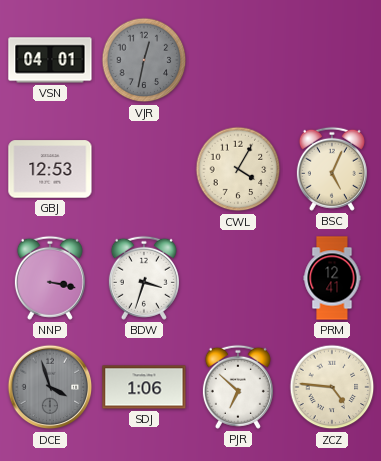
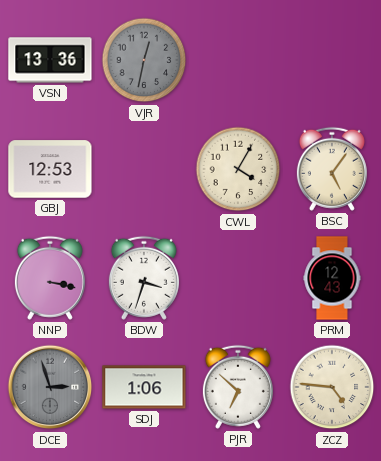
VSN: 04:01 -> 13:36
BSC: 5:04 -> 5:06
PRM: 12:41 -> 12:43
DCE: 3:57 -> 2:57
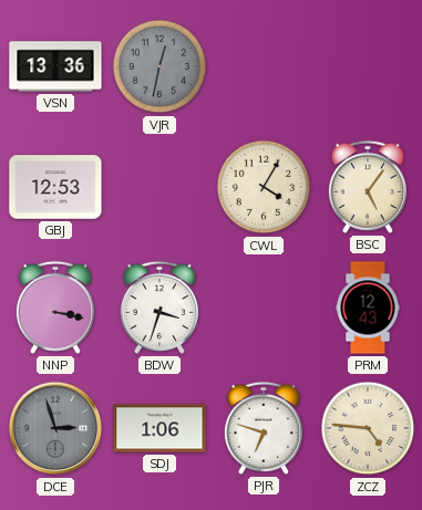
PJR: 6:52 -> 6:48
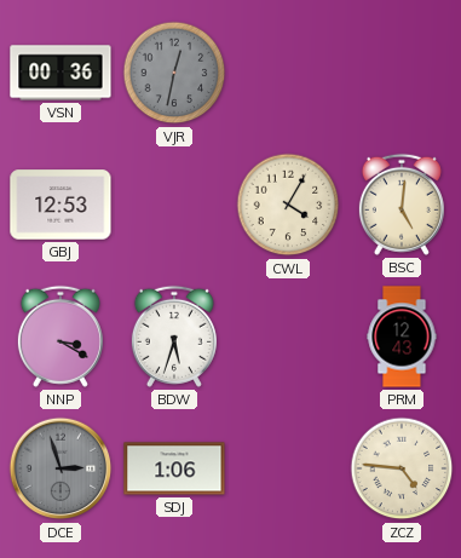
VSN: 13:36 -> 00:36
BSC: 5:06 -> 5:01
NNP: 3:17 -> 3:20
BDW: 3:33 -> 5:33
PJR: 6:48 -> none
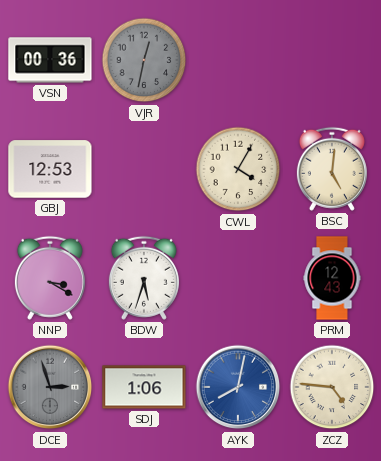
AYK: none -> 8:02
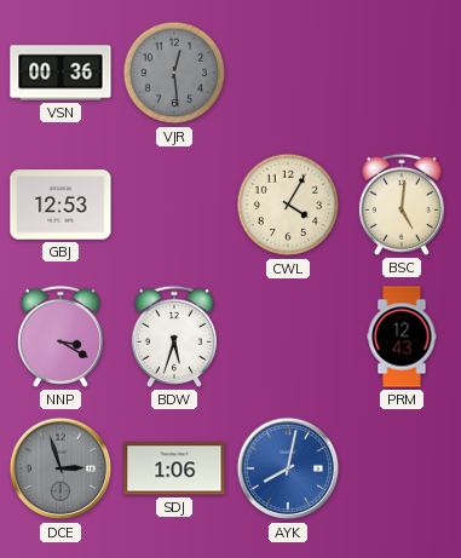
VJR: 12:32 -> 12:29
ZCZ: 4:46 -> none
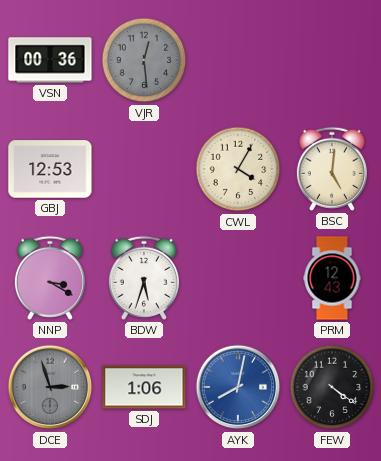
FEW: none -> 4:21
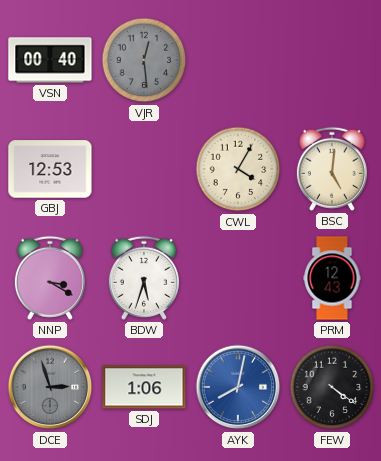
VSN: 00:36 -> 00:40
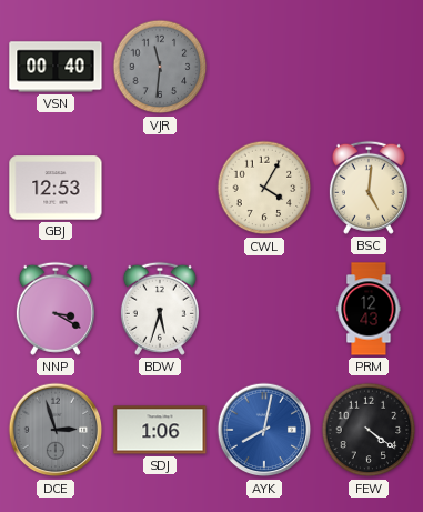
VJR: 12:29 -> 11:31
